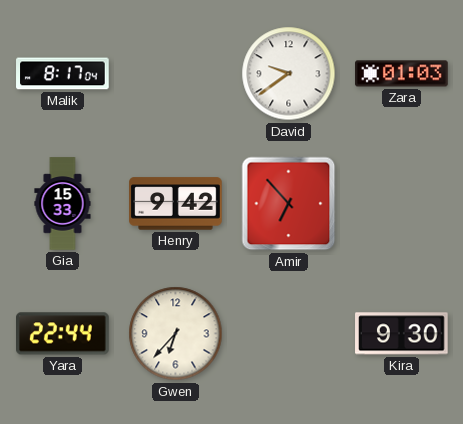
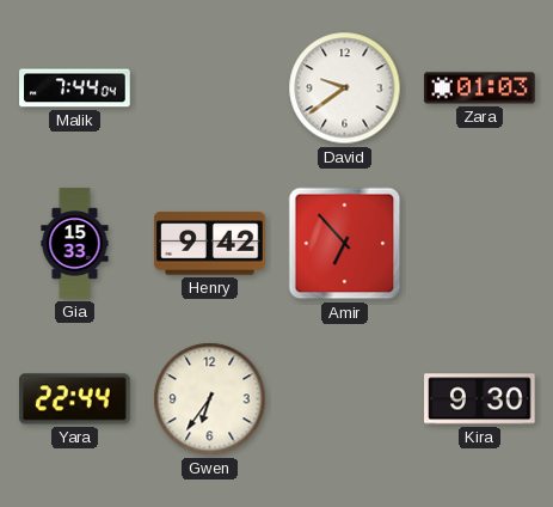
Malik: 8:17 -> 7:44
Gwen: 6:37 -> 6:36
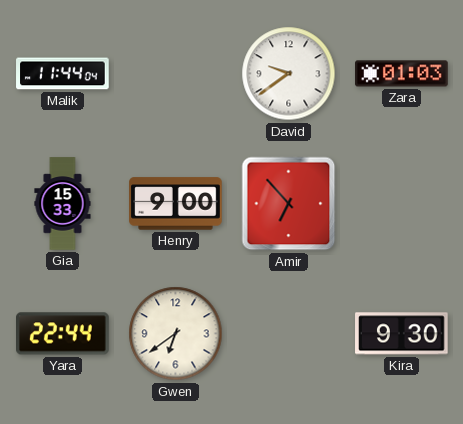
Malik: 7:44 -> 11:44
Henry: 9:42 -> 9:00
Gwen: 6:36 -> 6:39
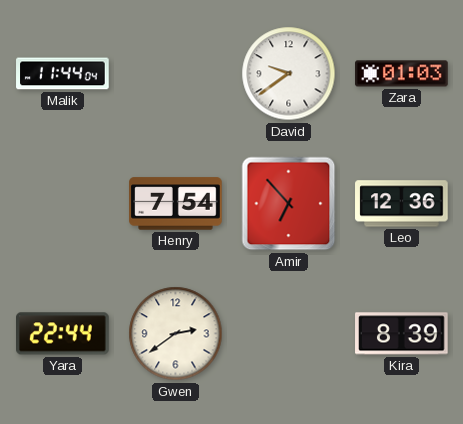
Gia: 15:33 -> none
Henry: 9:00 -> 7:54
Leo: none -> 12:36
Gwen: 6:39 -> 2:39
Kira: 9:30 -> 8:39
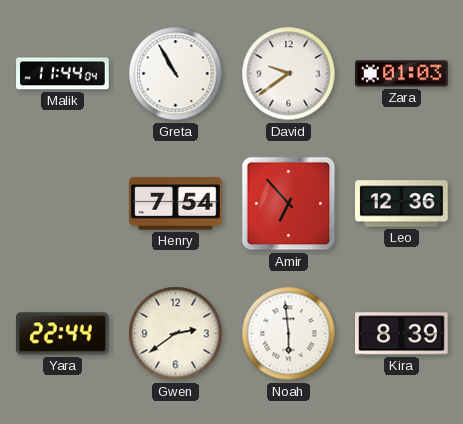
Greta: none -> 10:55
Noah: none -> 5:59
